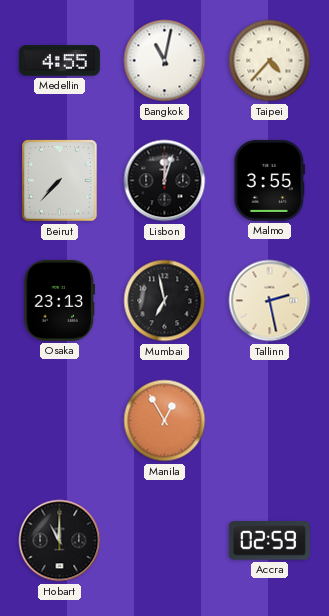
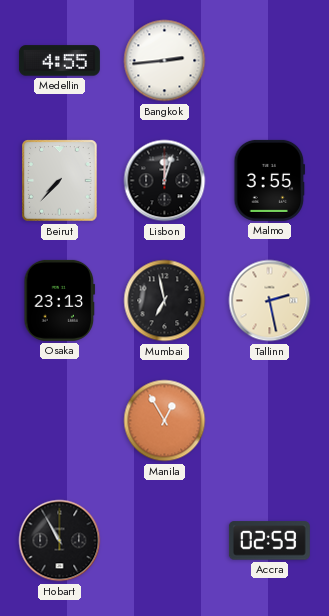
Bangkok: 11:02 -> 2:44
Taipei: 4:37 -> none
Hobart: 11:00 -> 10:55
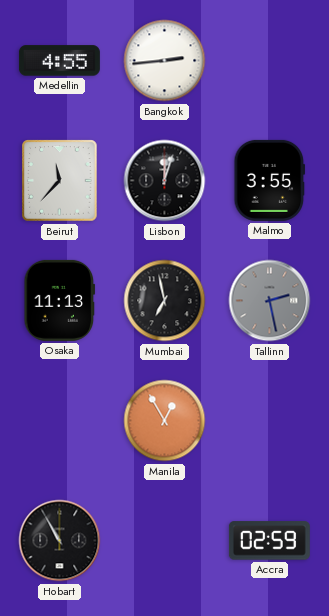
Beirut: 7:37 -> 11:37
Osaka: 23:13 -> 11:13
Tallinn dial: cream -> grey
